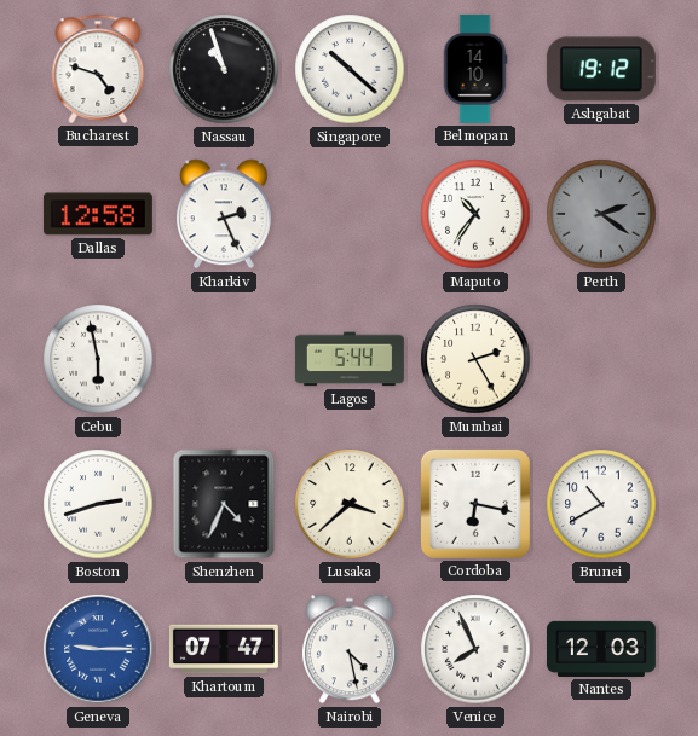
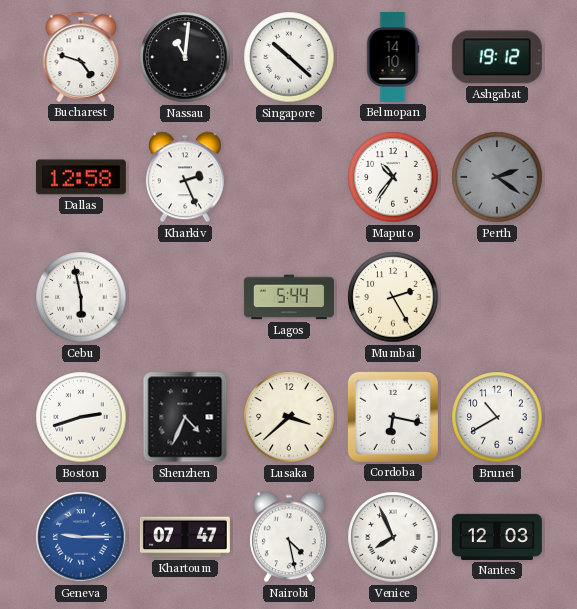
Nassau: 10:57 -> 11:01
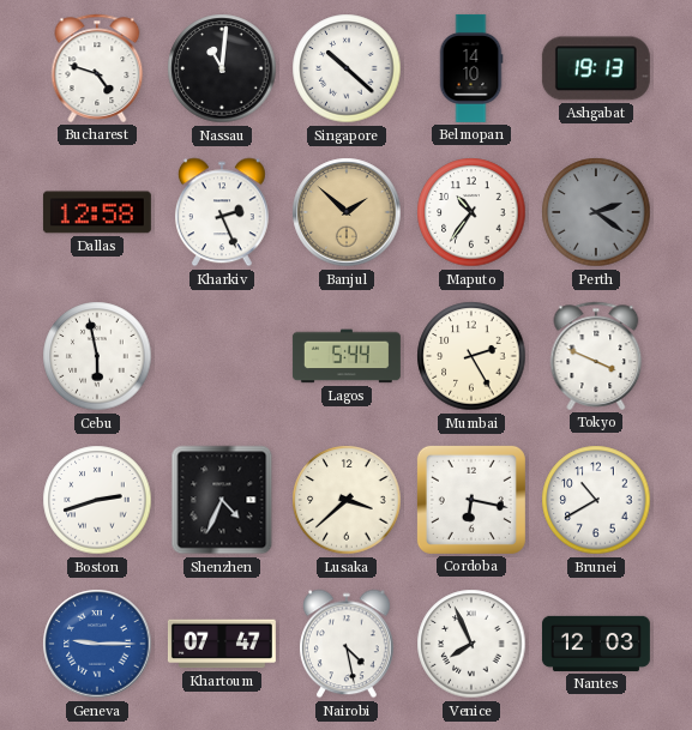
Ashgabat: 19:12 -> 19:13
Banjul: none -> 1:52
Tokyo: none -> 3:49
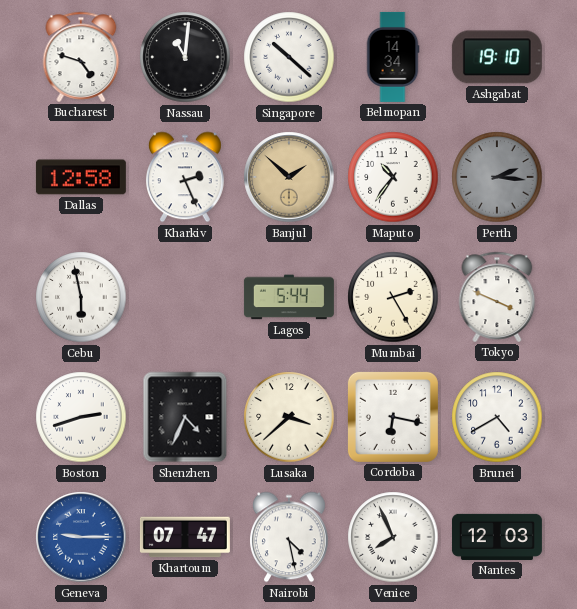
Belmopan: 14:10 -> 14:34
Ashgabat: 19:13 -> 19:10
Perth: 2:21 -> 2:16
Brunei: 10:40 -> 4:40
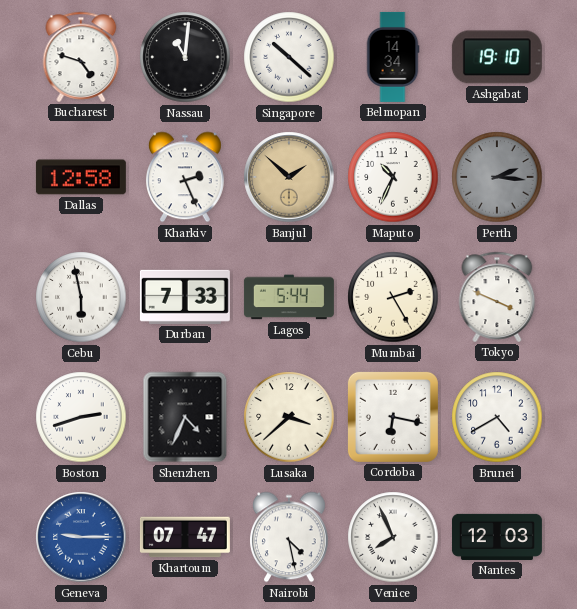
Maputo: 10:36 -> 10:34
Durban: none -> 7:33
